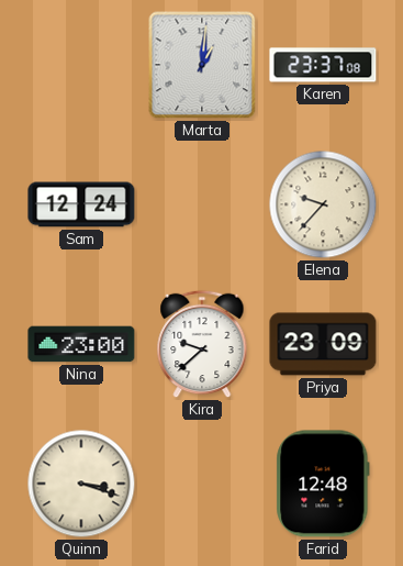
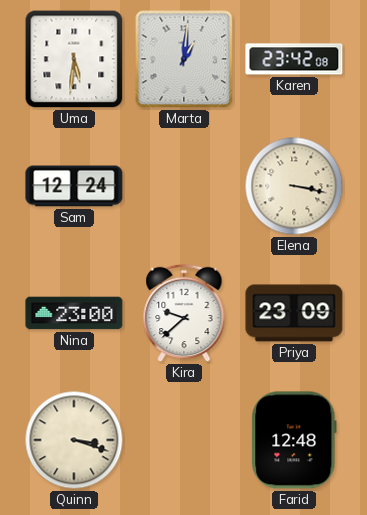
Uma: none -> 5:31
Karen: 23:37 -> 23:42
Elena: 9:37 -> 3:17
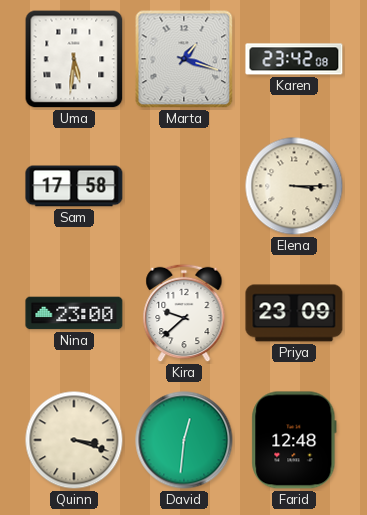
Marta: 1:01 -> 1:18
Sam: 12:24 -> 17:58
Elena: 3:17 -> 3:15
David: none -> 12:31
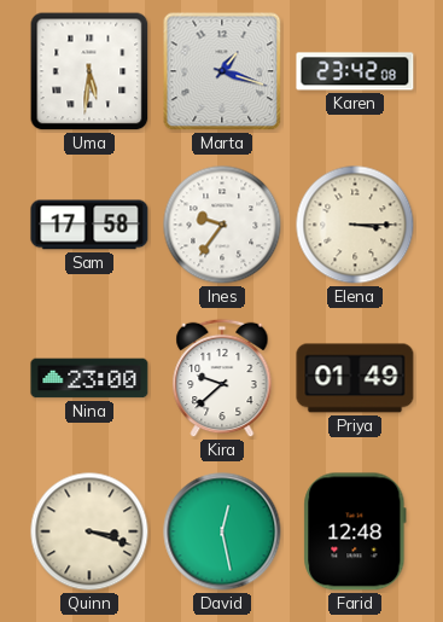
Ines: none -> 9:36
Priya: 23:09 -> 01:49
David: 12:31 -> 12:28
